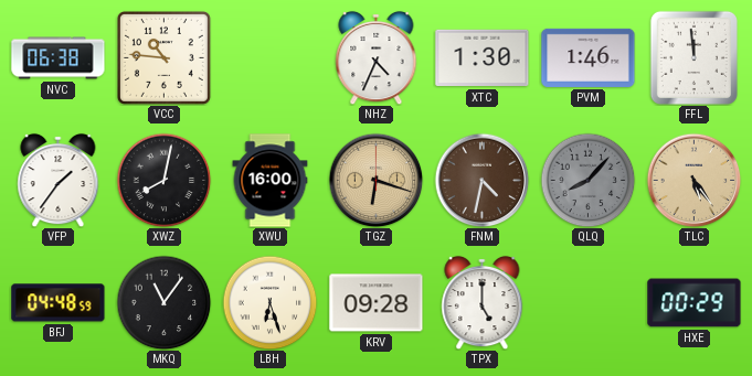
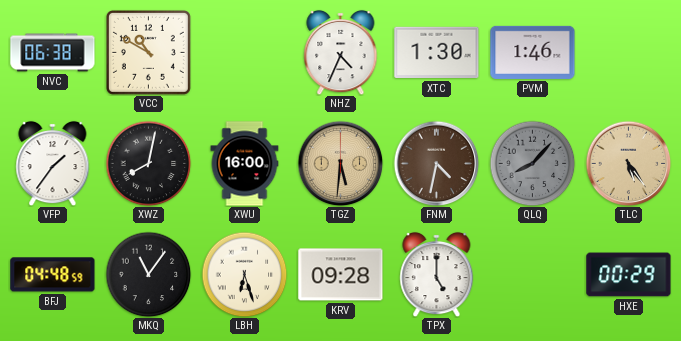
VCC: 10:46 -> 10:50
FFL: 11:59 -> none
TGZ: 6:18 -> 5:31
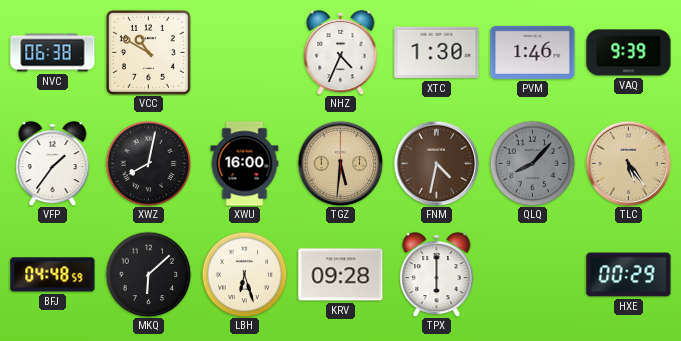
VAQ: none -> 9:39
MKQ: 11:06 -> 6:08
TPX: 5:00 -> 6:00
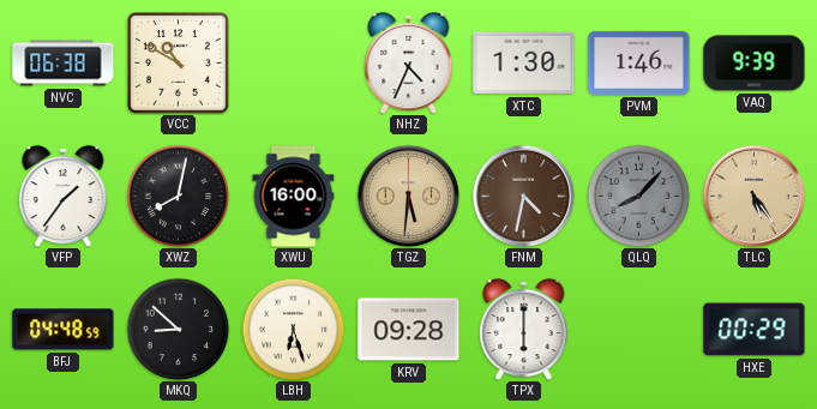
MKQ: 6:08 -> 8:52
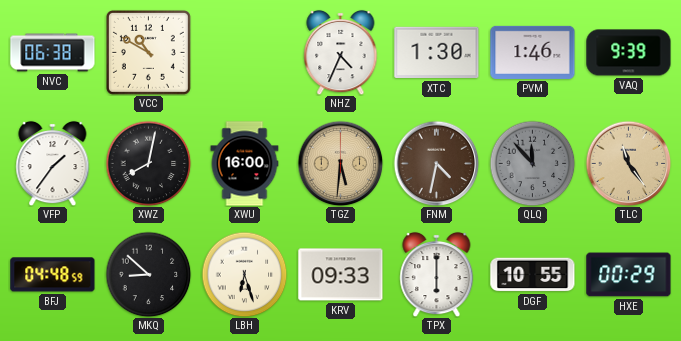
QLQ: 8:07 -> 11:53
TLC: 5:24 -> 11:24
KRV: 09:28 -> 09:33
DGF: none -> 10:55
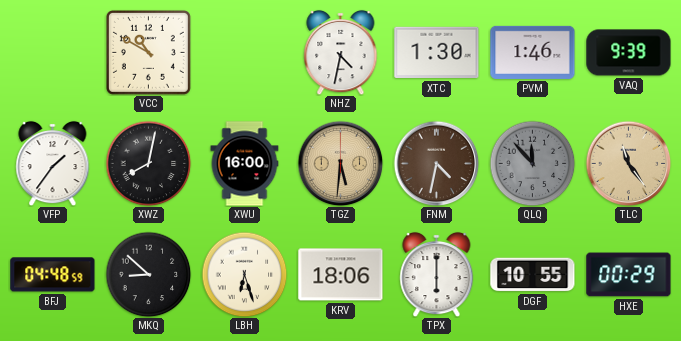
NVC: 06:38 -> none
NHZ: 4:34 -> 4:32
KRV: 09:33 -> 18:06
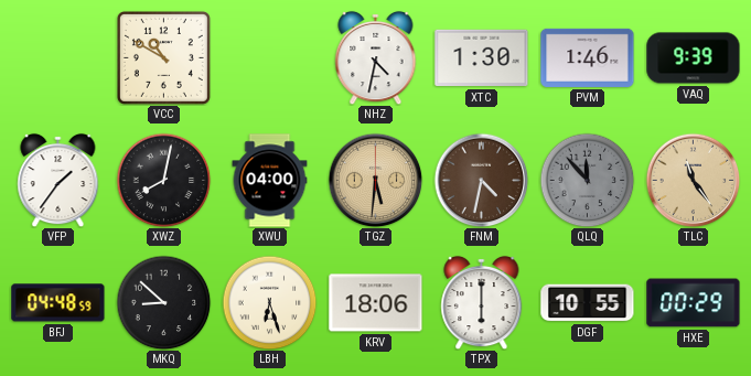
XWU: 16:00 -> 04:00
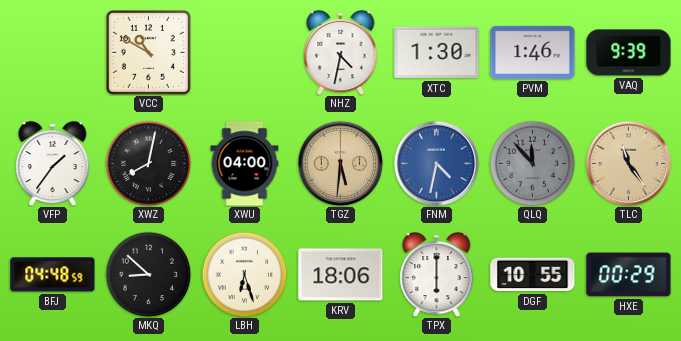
FNM dial: brown -> blue
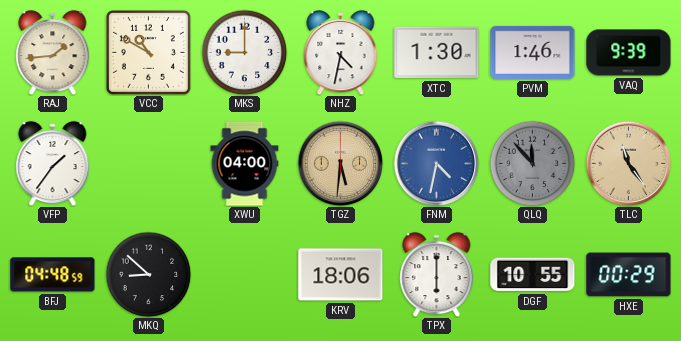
RAJ: none -> 1:44
MKS: none -> 9:00
XWZ: 8:02 -> none
LBH: 6:27 -> none
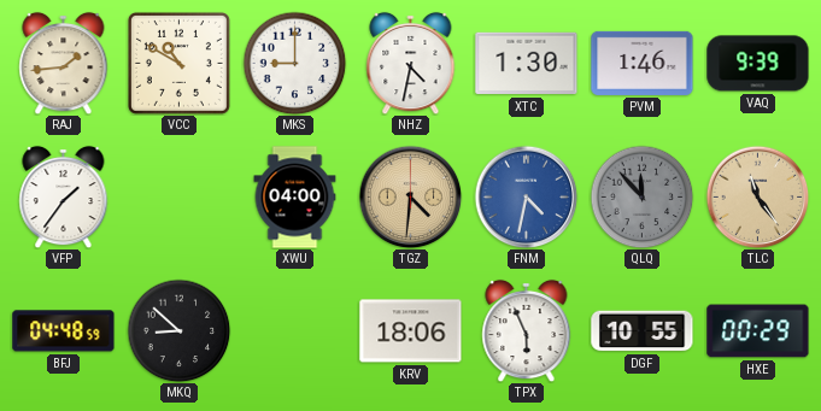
TGZ: 5:31 -> 4:31
TPX: 6:00 -> 5:56
